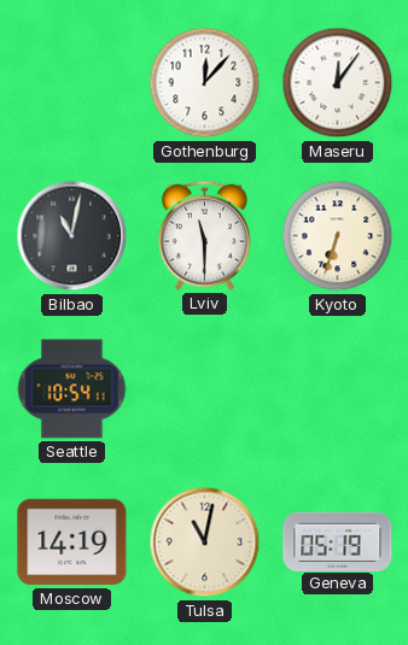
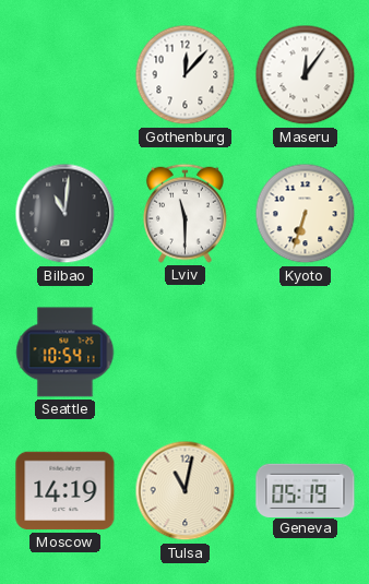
Bilbao: 11:02 -> 11:01
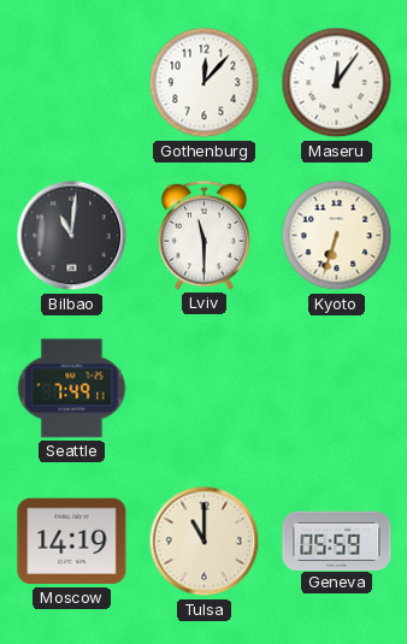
Seattle: 10:54 -> 7:49
Tulsa: 11:02 -> 11:00
Geneva: 05:19 -> 05:59
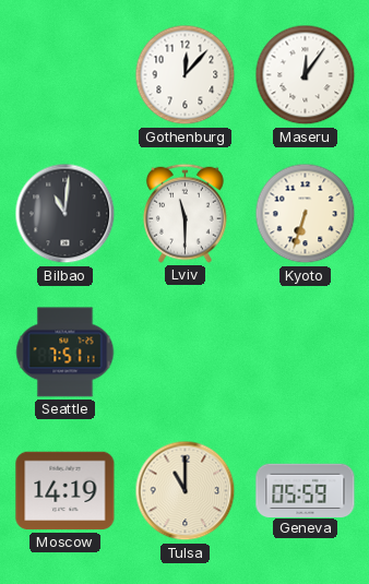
Seattle: 7:49 -> 7:51
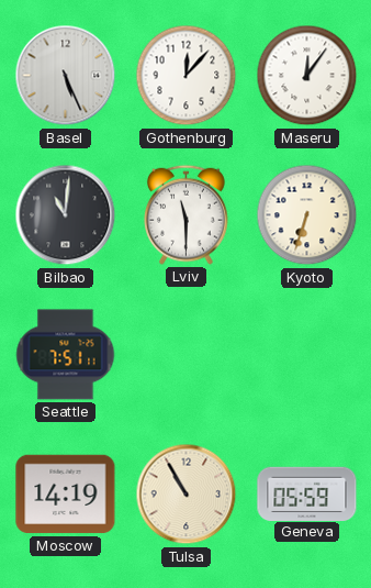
Basel: none -> 5:26
Tulsa: 11:00 -> 10:55
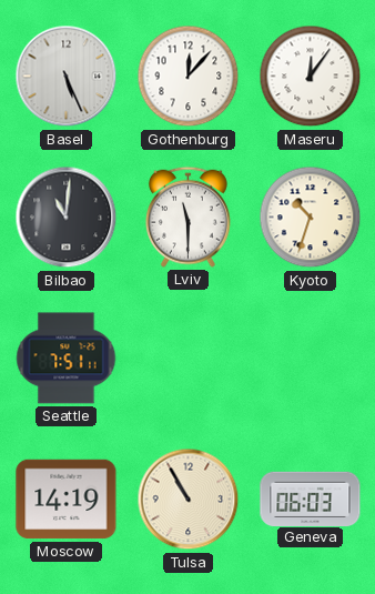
Kyoto: 6:33 -> 10:33
Geneva: 05:59 -> 06:03
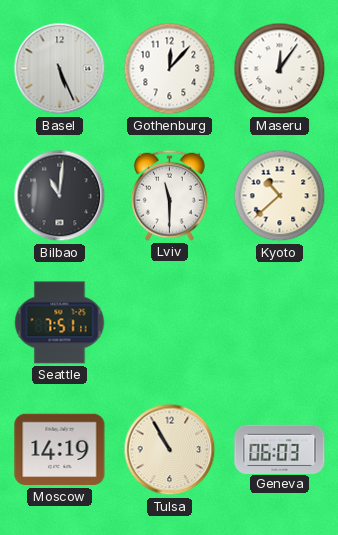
Kyoto: 10:33 -> 10:38
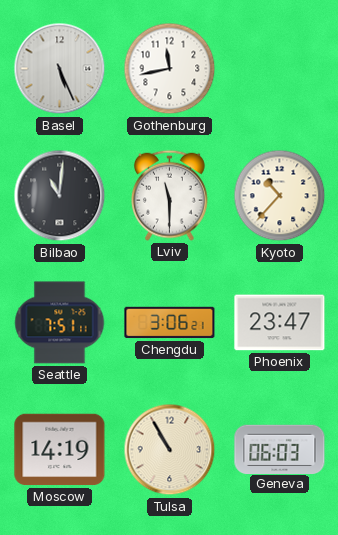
Gothenburg: 12:07 -> 11:43
Maseru: 12:06 -> none
Kyoto: 10:38 -> 10:37
Chengdu: none -> 3:06
Phoenix: none -> 23:47
